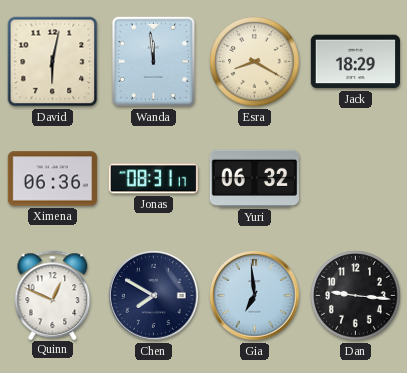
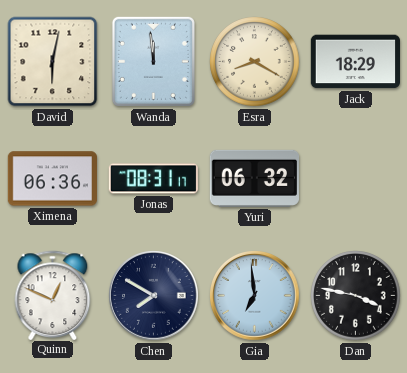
Dan: 9:16 -> 3:47
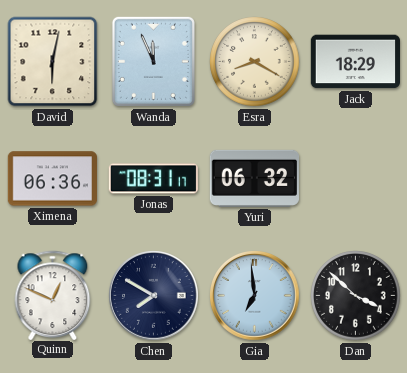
Wanda: 11:59 -> 11:56
Dan: 3:47 -> 3:52
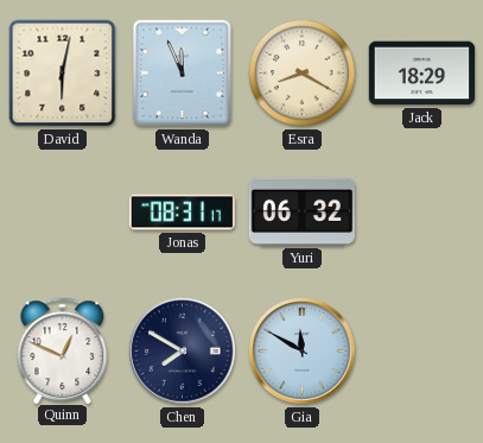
Ximena: 06:36 -> none
Gia: 6:59 -> 11:50
Dan: 3:52 -> none
